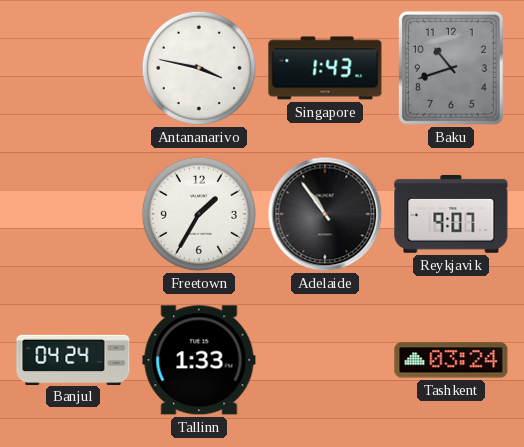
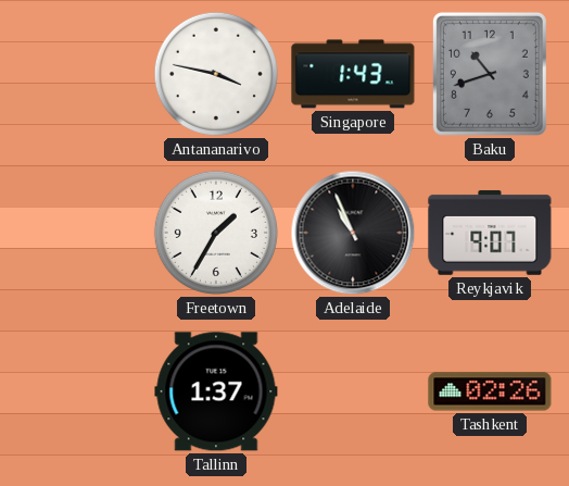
Adelaide: 10:54 -> 10:56
Banjul: 04:24 -> none
Tallinn: 1:33 -> 1:37
Tashkent: 03:24 -> 02:26
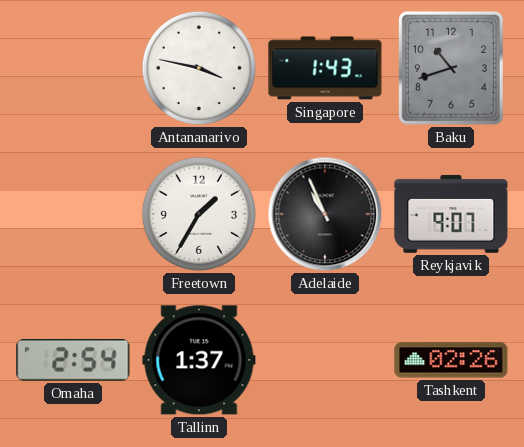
Omaha: none -> 2:54
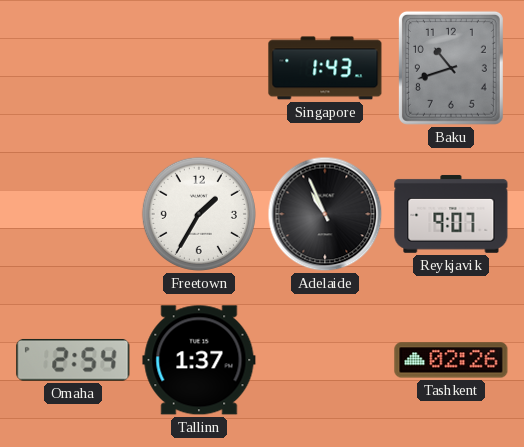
Antananarivo: 3:47 -> none
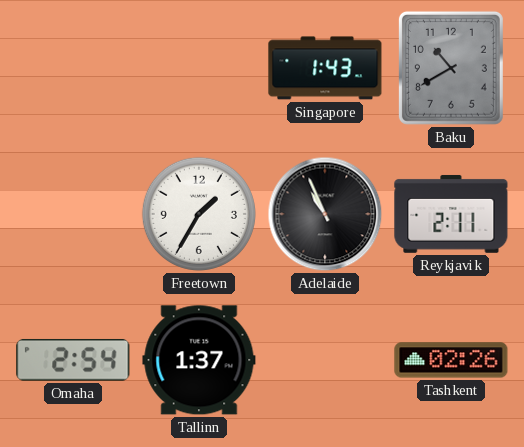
Baku: 10:42 -> 10:40
Reykjavik: 9:07 -> 2:11
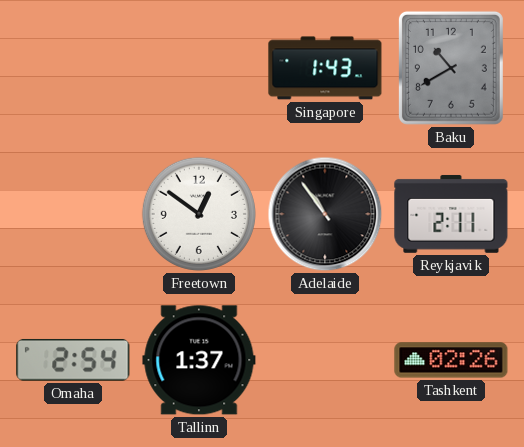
Freetown: 1:35 -> 12:51
Adelaide: 10:56 -> 10:54
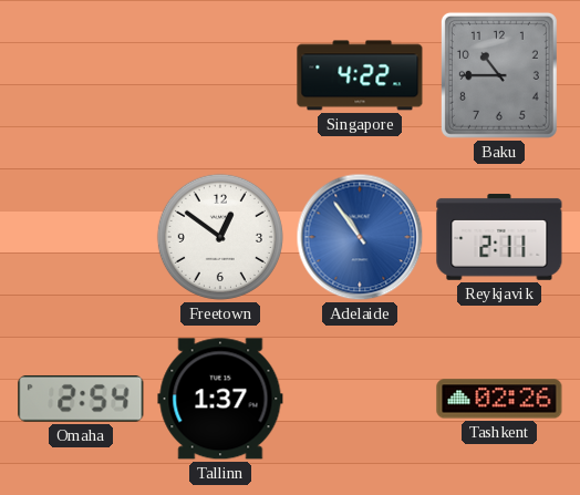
Singapore: 1:43 -> 4:22
Baku: 10:40 -> 10:45
Adelaide dial: black -> blue
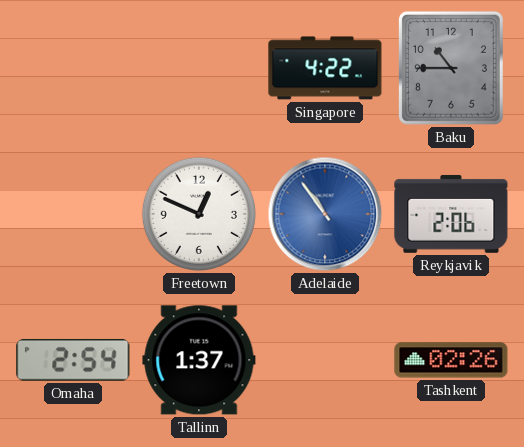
Freetown: 12:51 -> 12:49
Reykjavik: 2:11 -> 2:06
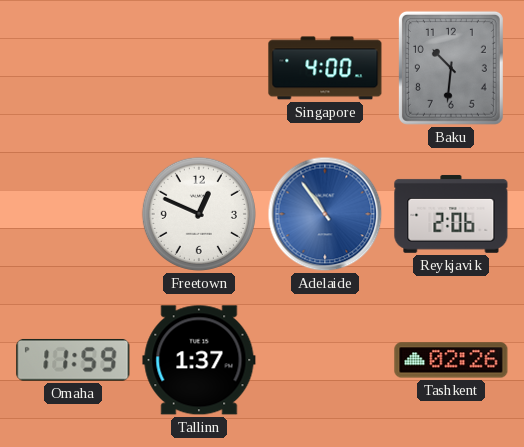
Singapore: 4:22 -> 4:00
Baku: 10:45 -> 10:31
Omaha: 2:54 -> 11:59
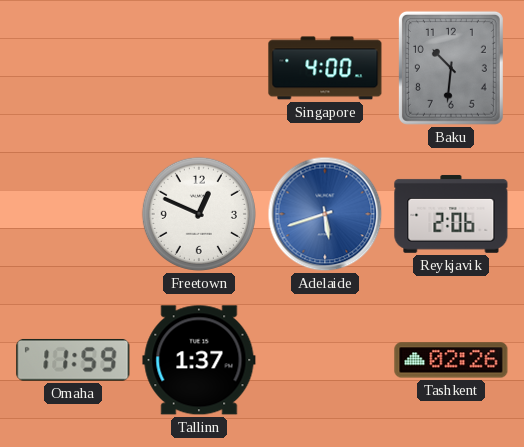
Adelaide: 10:54 -> 5:42
